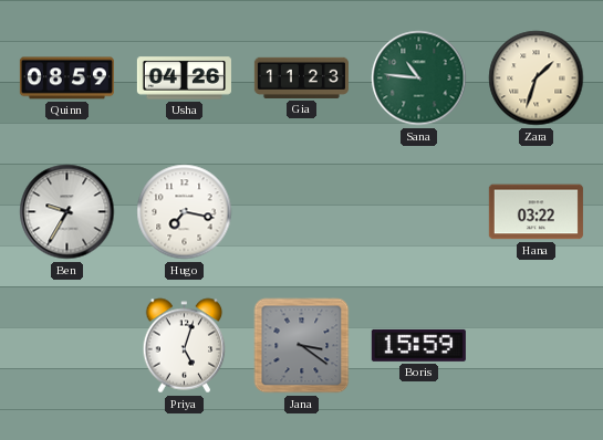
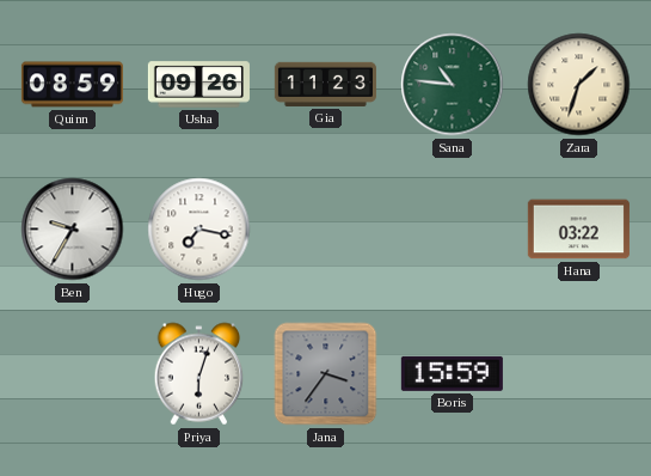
Usha: 04:26 -> 09:26
Priya: 5:03 -> 6:03
Jana: 3:21 -> 3:36
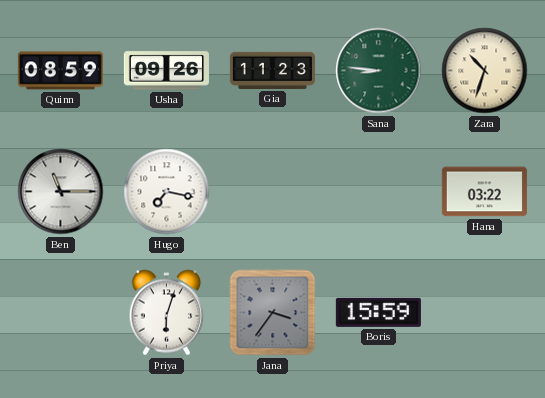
Sana: 10:46 -> 8:46
Zara: 1:33 -> 10:33
Ben: 9:35 -> 11:15
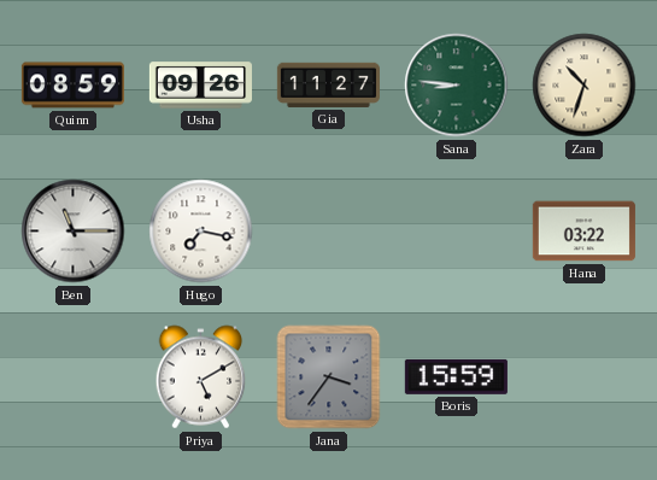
Gia: 11:23 -> 11:27
Priya: 6:03 -> 5:10
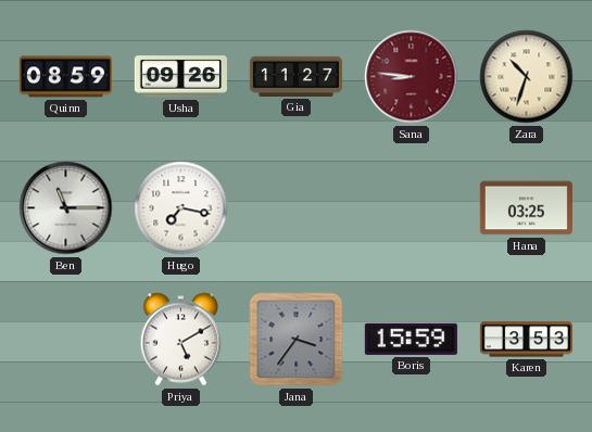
Sana dial: green -> burgundy
Hana: 03:22 -> 03:25
Karen: none -> 3:53
